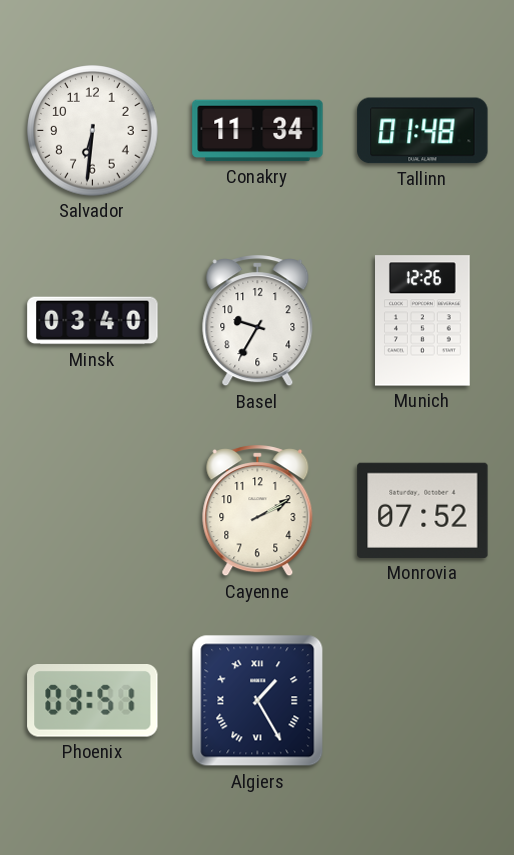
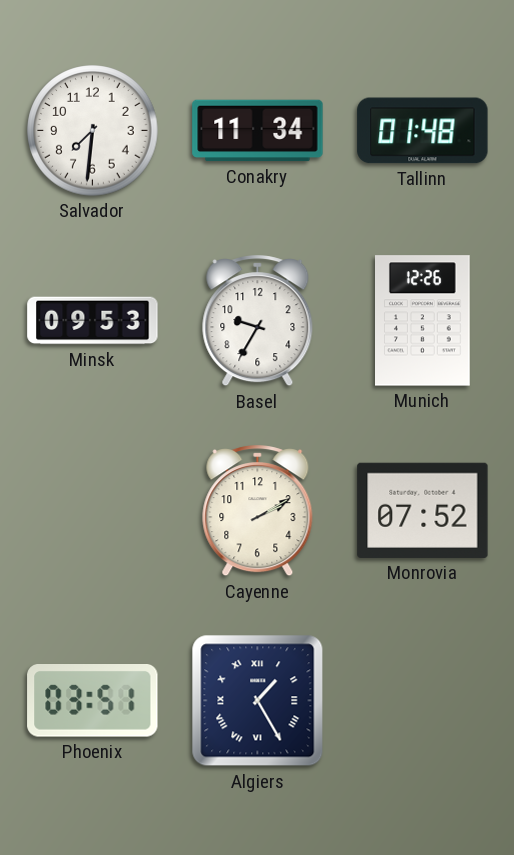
Salvador: 6:31 -> 7:31
Minsk: 03:40 -> 09:53
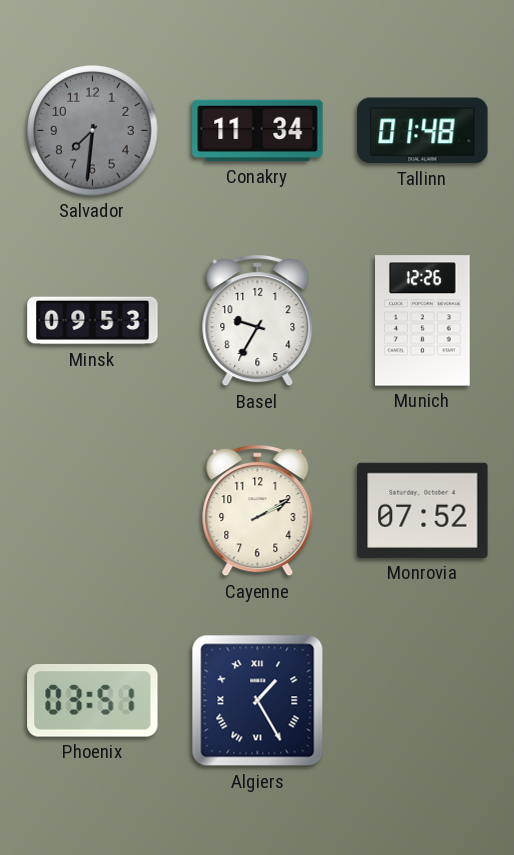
Salvador dial: white -> grey
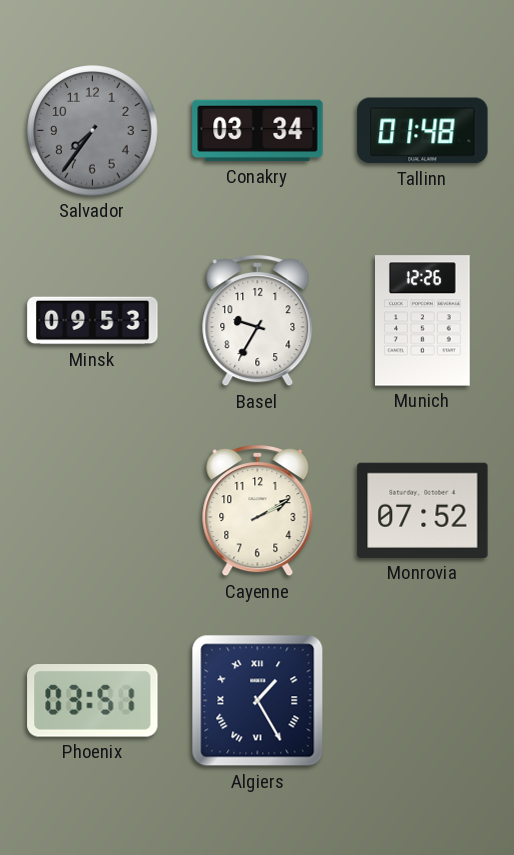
Salvador: 7:31 -> 7:36
Conakry: 11:34 -> 03:34
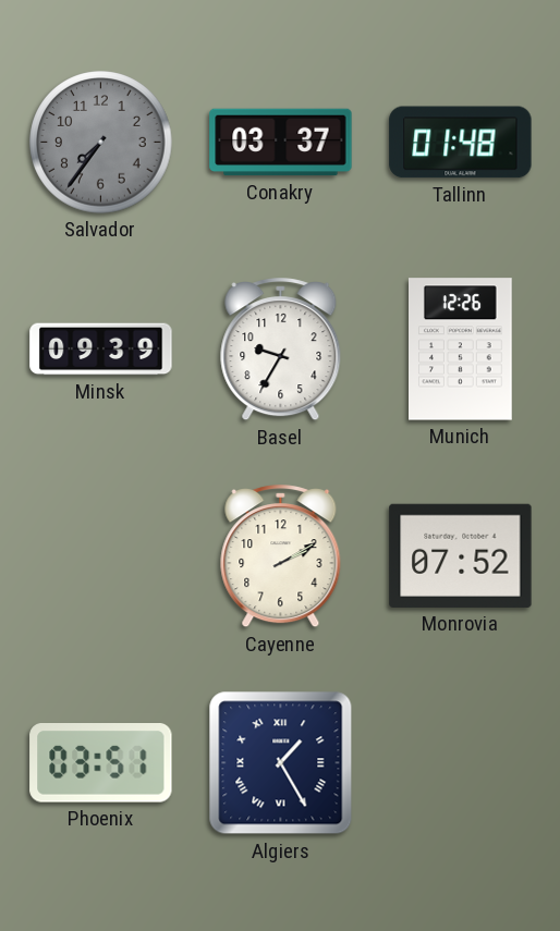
Conakry: 03:34 -> 03:37
Minsk: 09:53 -> 09:39
